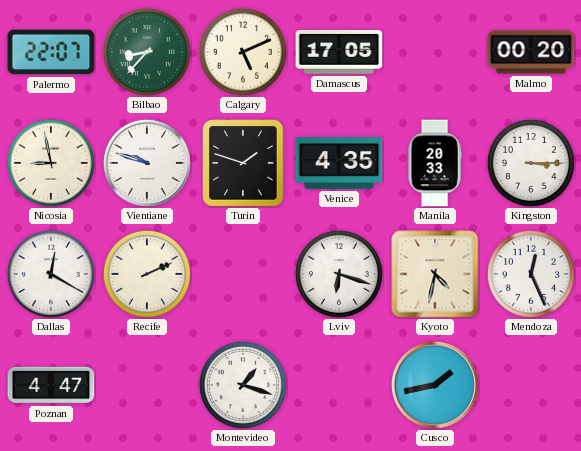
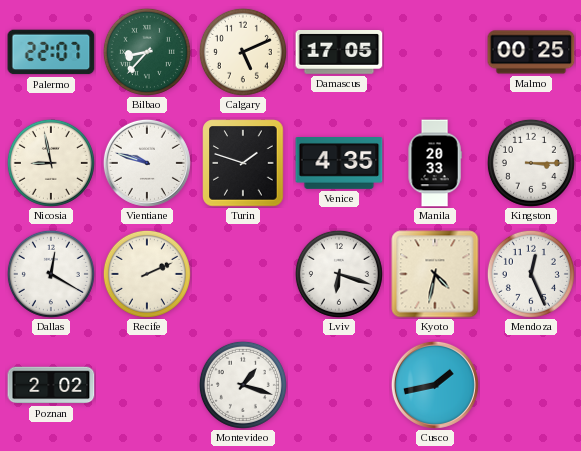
Malmo: 00:20 -> 00:25
Poznan: 4:47 -> 2:02
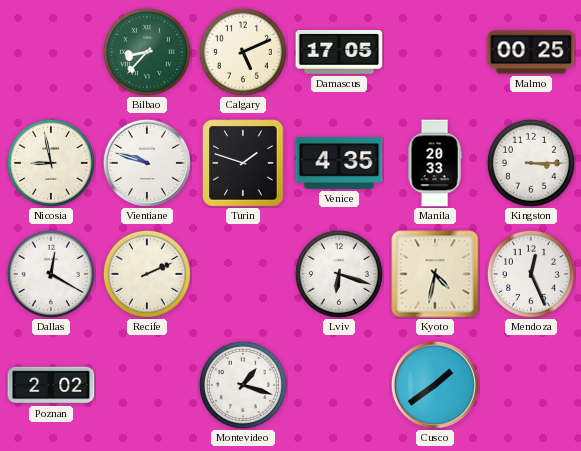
Palermo: 22:07 -> none
Cusco: 1:43 -> 1:39
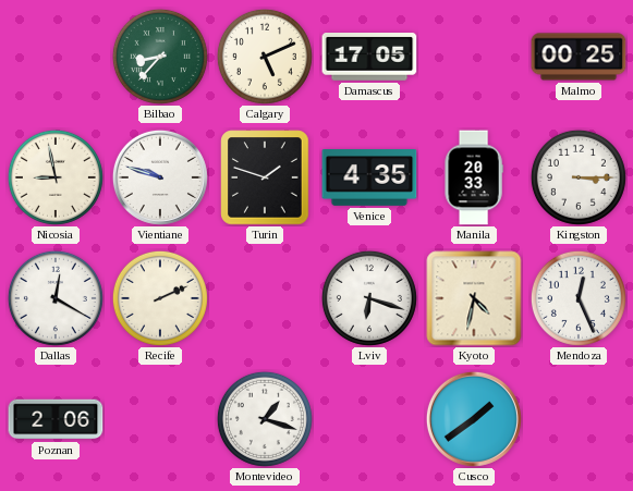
Poznan: 2:02 -> 2:06
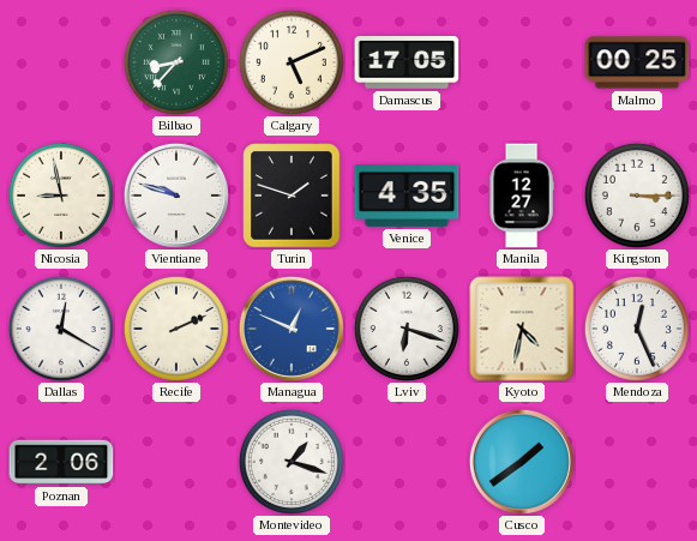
Manila: 20:33 -> 12:27
Managua: none -> 12:49
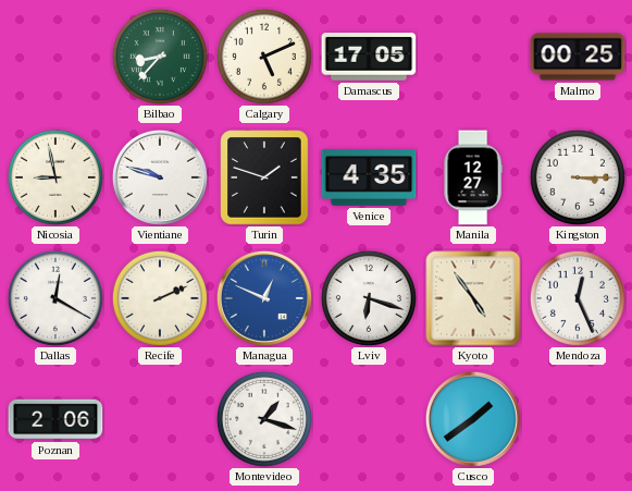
Kyoto: 4:32 -> 4:54
